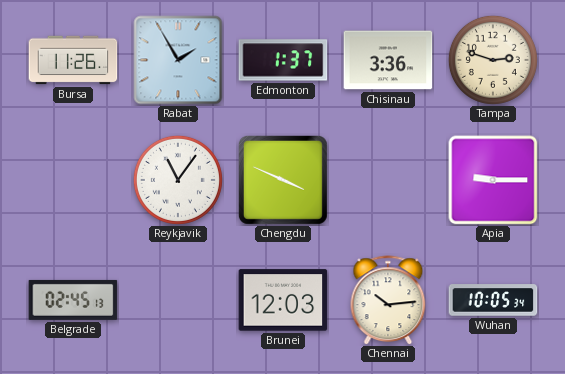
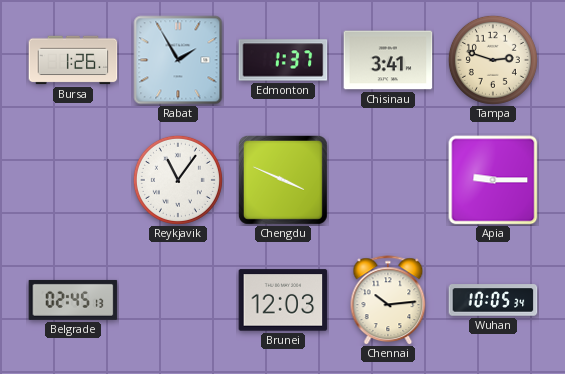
Bursa: 11:26 -> 1:26
Chisinau: 3:36 -> 3:41
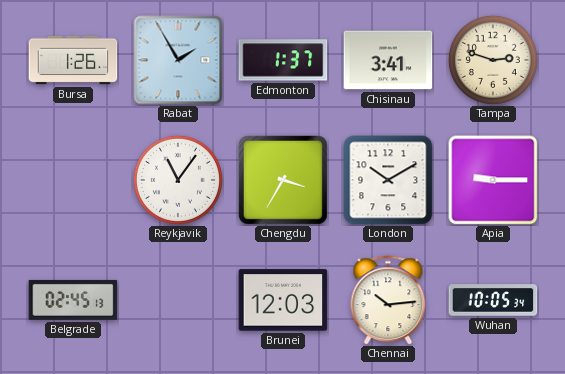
Chengdu: 3:49 -> 3:35
London: none -> 10:10
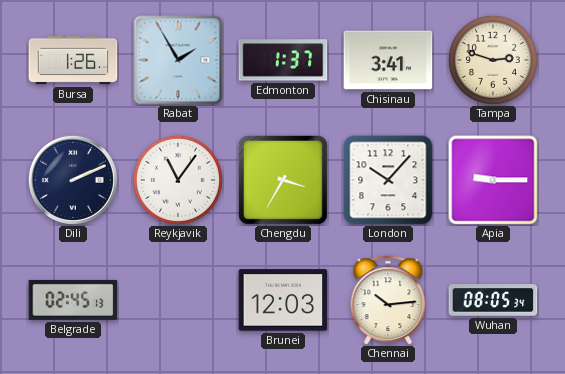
Dili: none -> 2:11
London: 10:10 -> 10:07
Wuhan: 10:05 -> 08:05
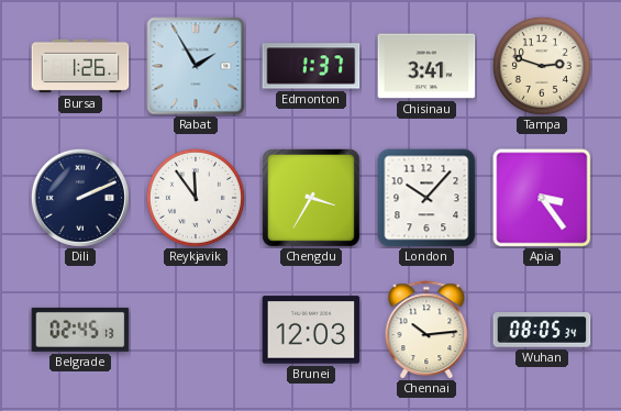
Reykjavik: 11:06 -> 11:54
Apia: 9:15 -> 3:24
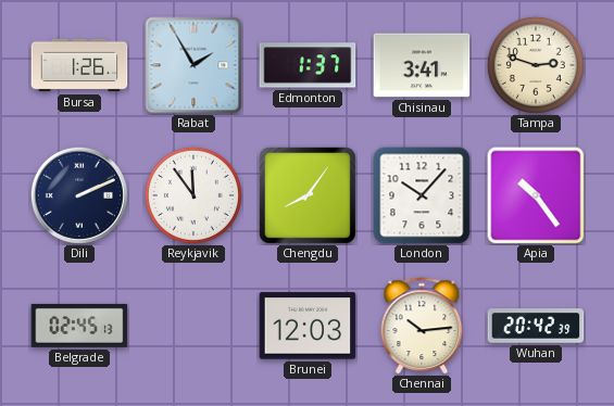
Chengdu: 3:35 -> 8:06
Apia: 3:24 -> 10:24
Wuhan: 08:05 -> 20:42
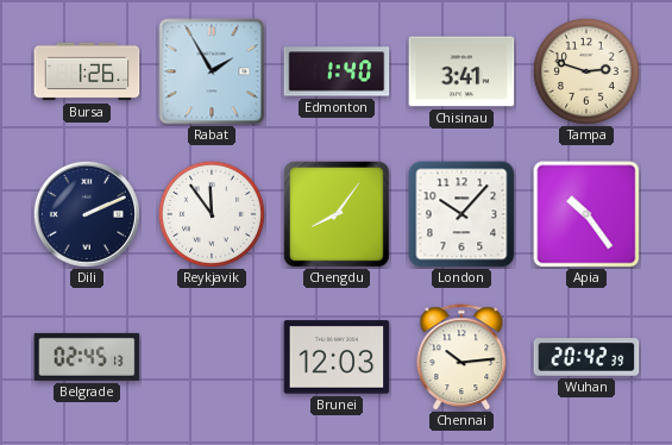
Edmonton: 1:37 -> 1:40
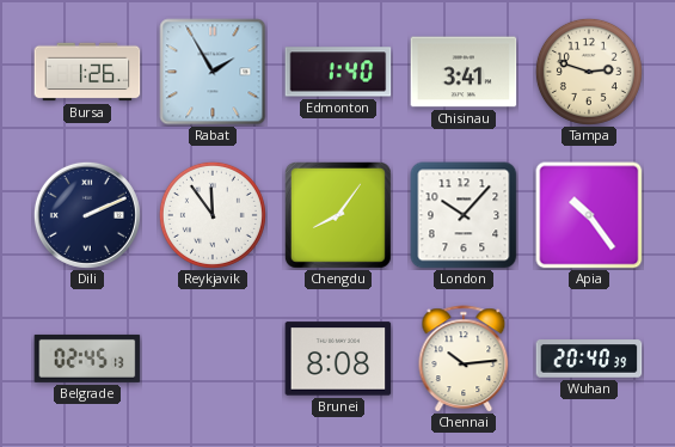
Brunei: 12:03 -> 8:08
Wuhan: 20:42 -> 20:40
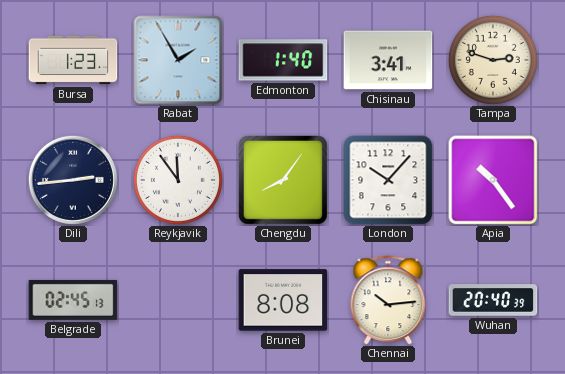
Bursa: 1:26 -> 1:23
Dili: 2:11 -> 2:44
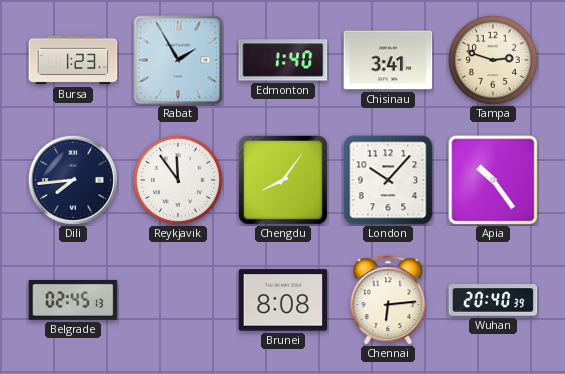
Dili: 2:44 -> 7:44
Chennai: 10:14 -> 6:14
